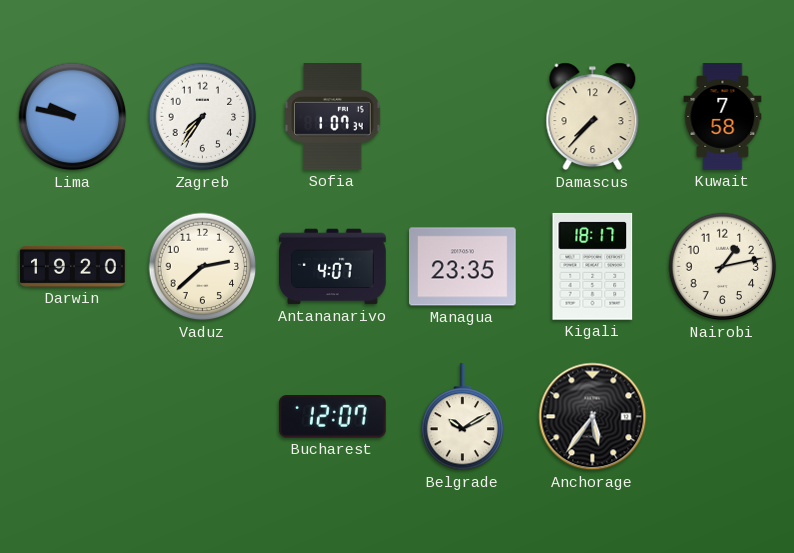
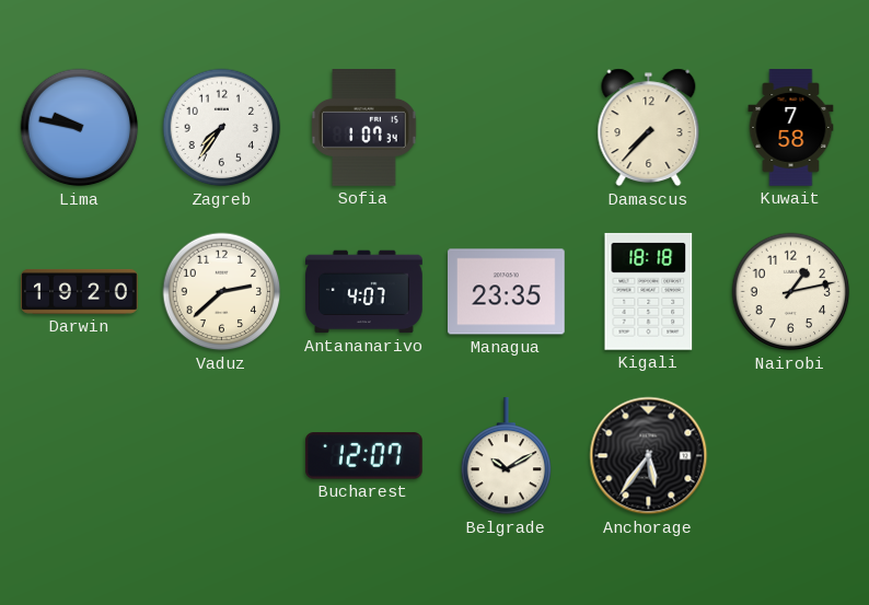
Kigali: 18:17 -> 18:18
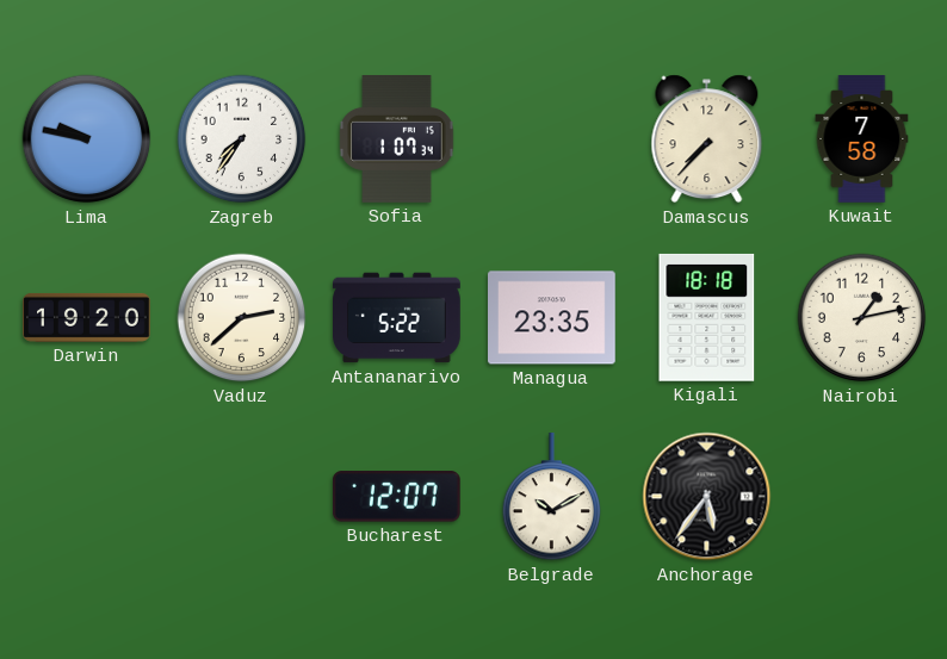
Antananarivo: 4:07 -> 5:22
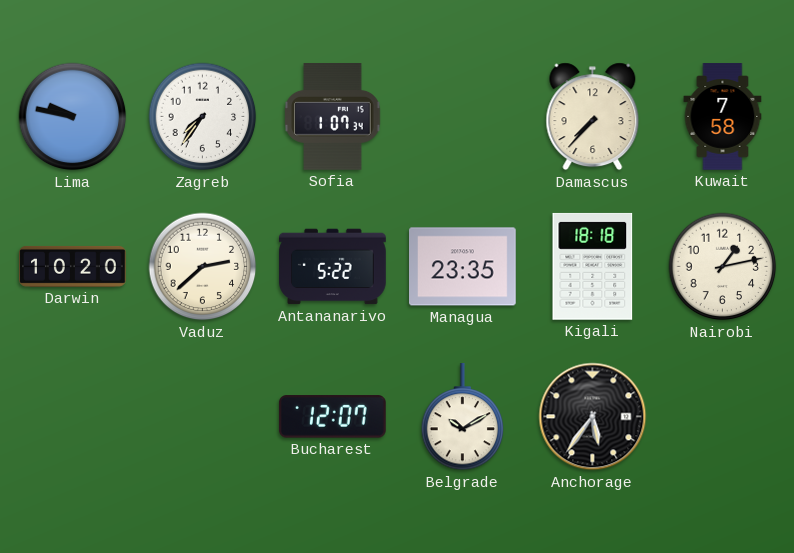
Darwin: 19:20 -> 10:20
